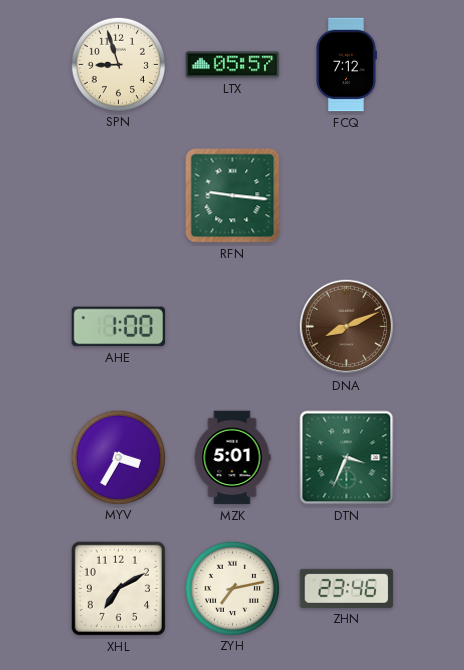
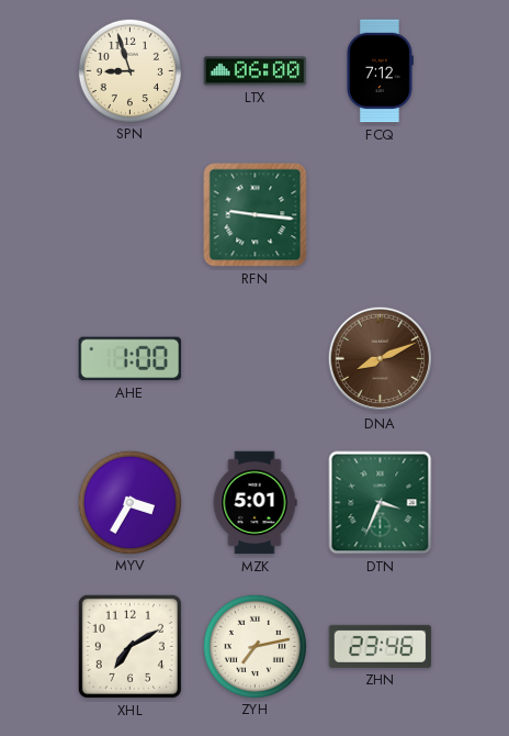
LTX: 05:57 -> 06:00
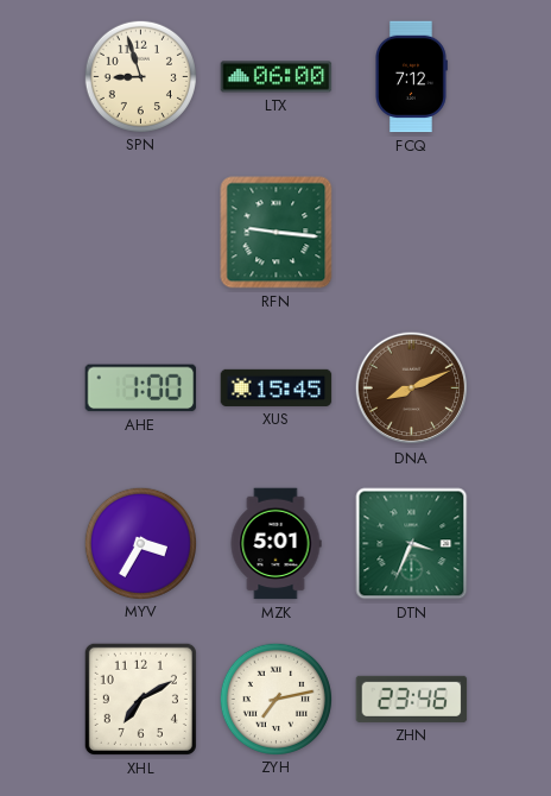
XUS: none -> 15:45
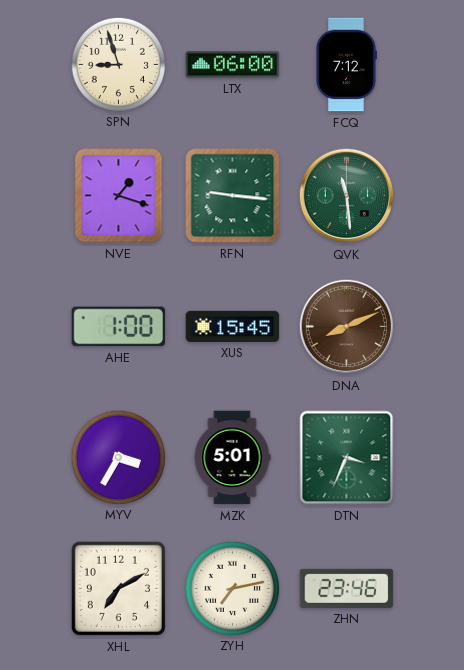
NVE: none -> 1:18
QVK: none -> 11:29
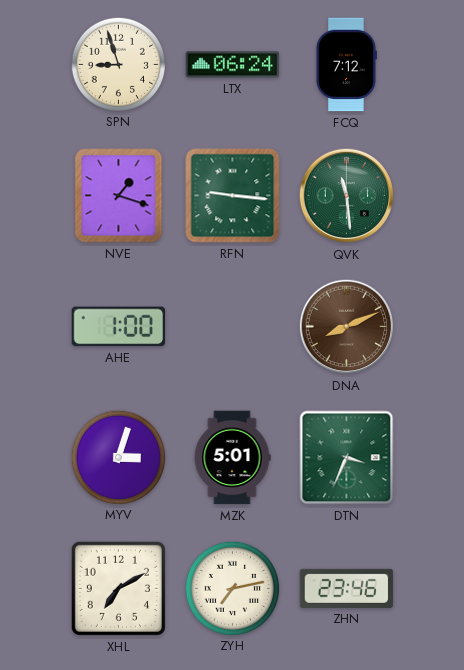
LTX: 06:00 -> 06:24
XUS: 15:45 -> none
MYV: 3:35 -> 3:03
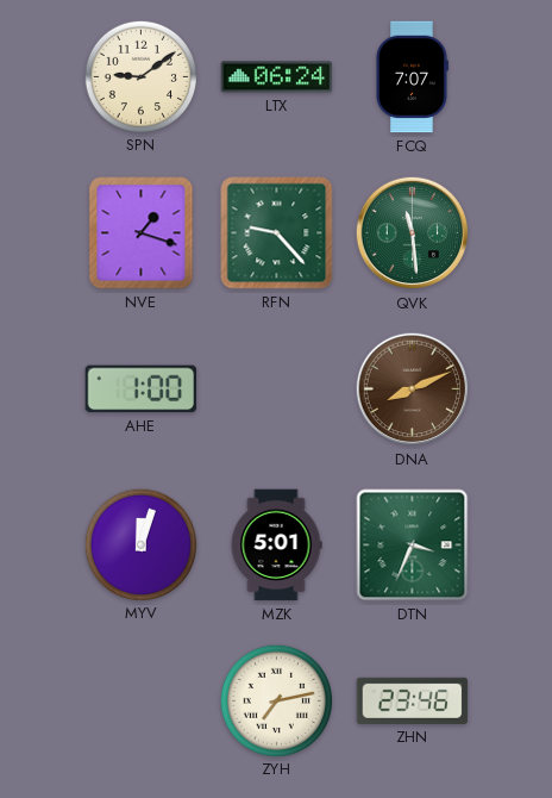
SPN: 8:57 -> 9:09
FCQ: 7:12 -> 7:07
RFN: 9:16 -> 9:23
MYV: 3:03 -> 12:03
XHL: 7:10 -> none
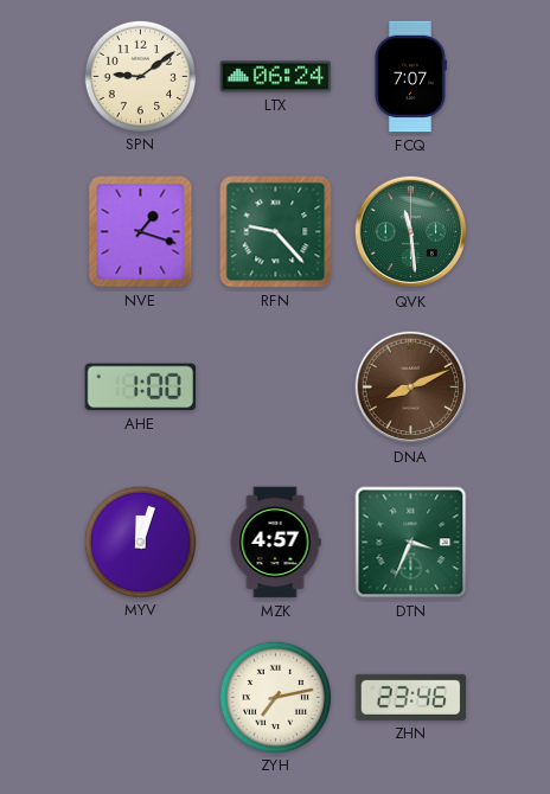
MZK: 5:01 -> 4:57
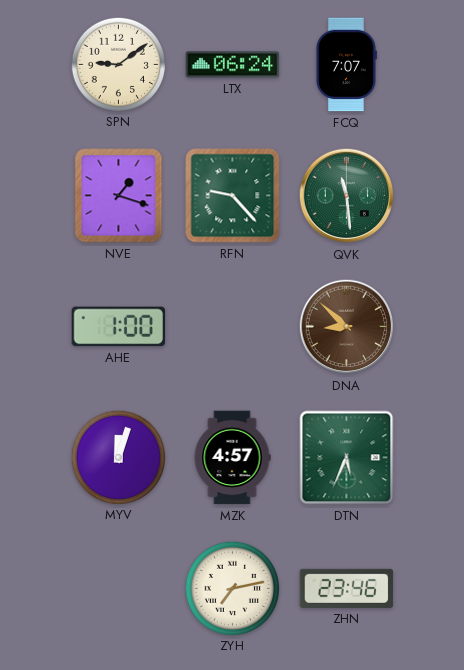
DNA: 8:11 -> 8:52
DTN: 3:34 -> 5:34
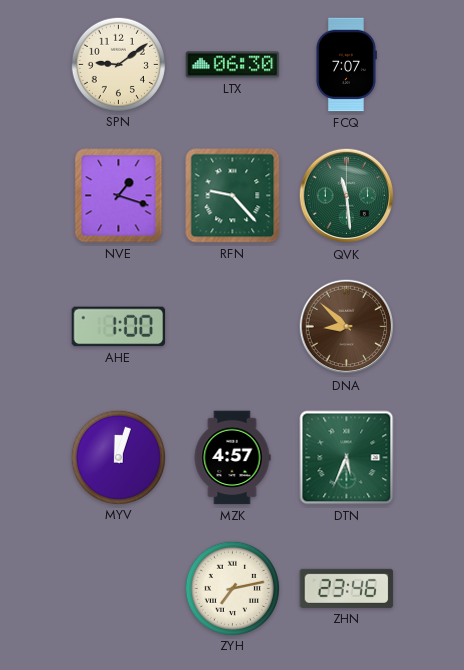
LTX: 06:24 -> 06:30
